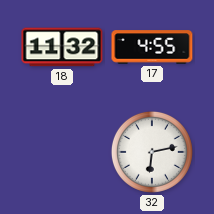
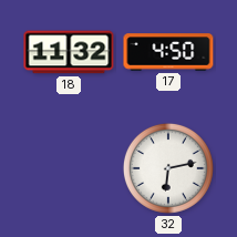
17: 4:55 -> 4:50
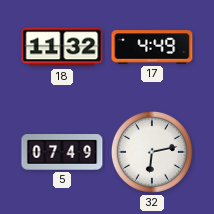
17: 4:50 -> 4:49
5: none -> 07:49
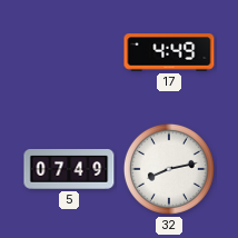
18: 11:32 -> none
32: 6:13 -> 8:13
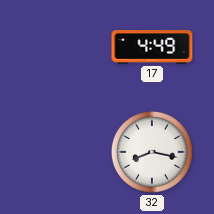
5: 07:49 -> none
32: 8:13 -> 8:17
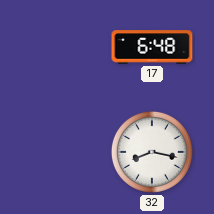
17: 4:49 -> 6:48
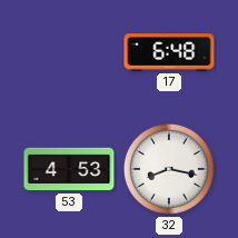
53: none -> 4:53
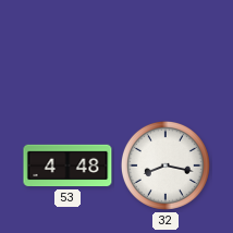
17: 6:48 -> none
53: 4:53 -> 4:48
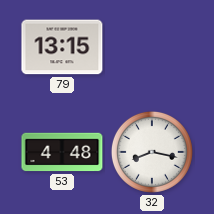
79: none -> 13:15
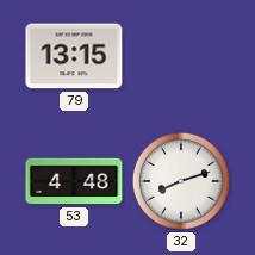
32: 8:17 -> 8:12
